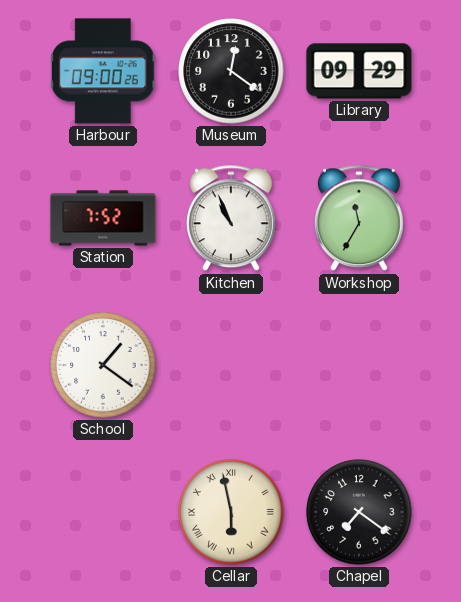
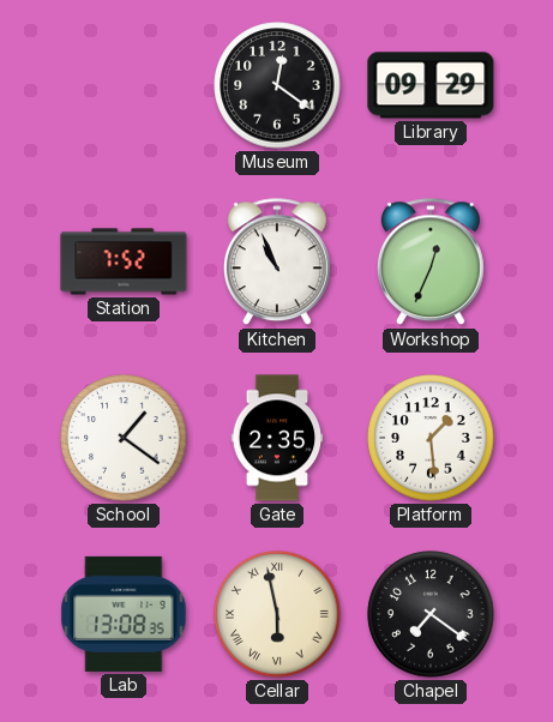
Harbour: 09:00 -> none
Workshop: 11:35 -> 12:34
Gate: none -> 2:35
Platform: none -> 1:29
Lab: none -> 13:08
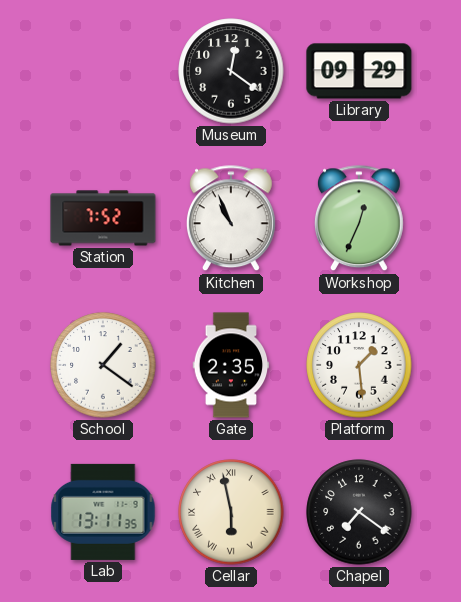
Lab: 13:08 -> 13:11
